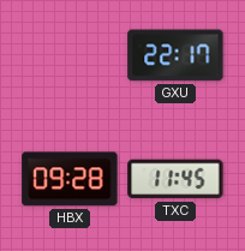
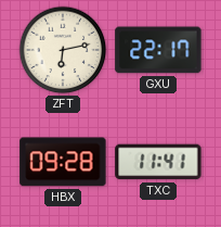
ZFT: none -> 6:13
TXC: 11:45 -> 11:41
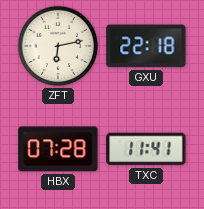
GXU: 22:17 -> 22:18
HBX: 09:28 -> 07:28
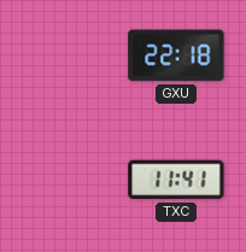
ZFT: 6:13 -> none
HBX: 07:28 -> none
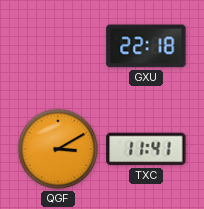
QGF: none -> 3:10
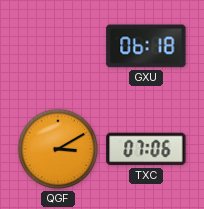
GXU: 22:18 -> 06:18
TXC: 11:41 -> 07:06
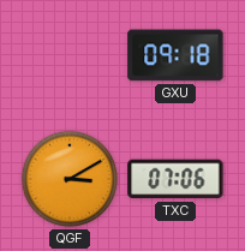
GXU: 06:18 -> 09:18
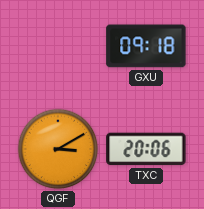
TXC: 07:06 -> 20:06
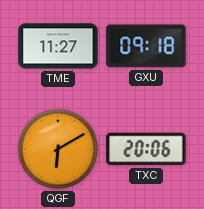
TME: none -> 11:27
QGF: 3:10 -> 6:10
